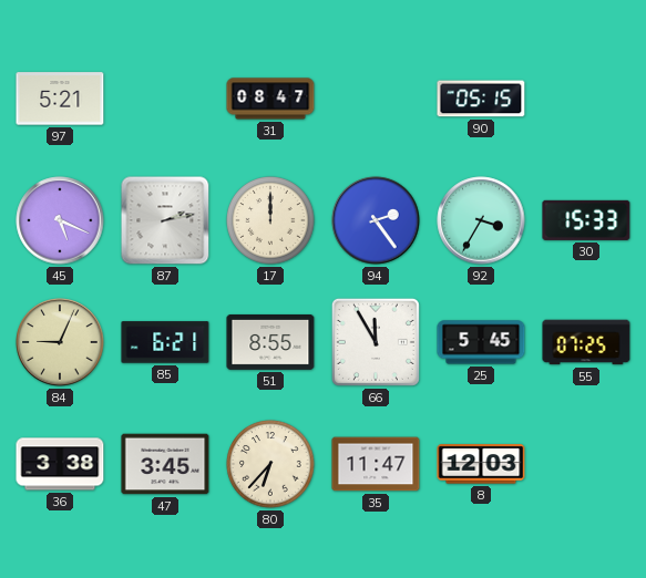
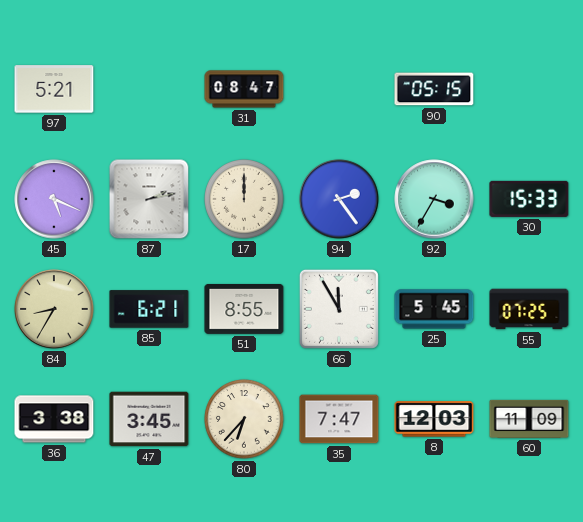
84: 9:04 -> 8:35
35: 11:47 -> 7:47
60: none -> 11:09
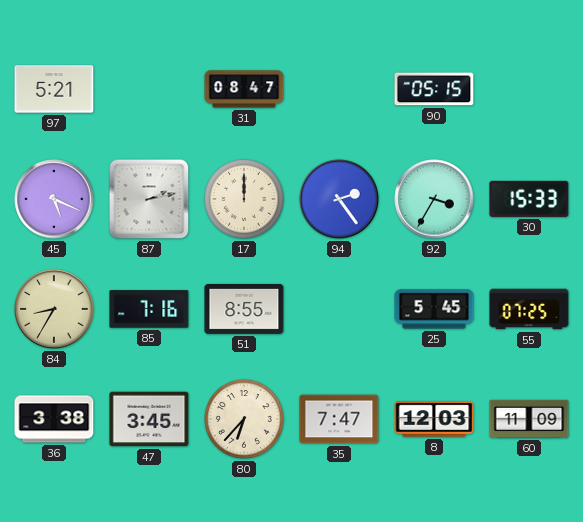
85: 6:21 -> 7:16
66: 11:55 -> none
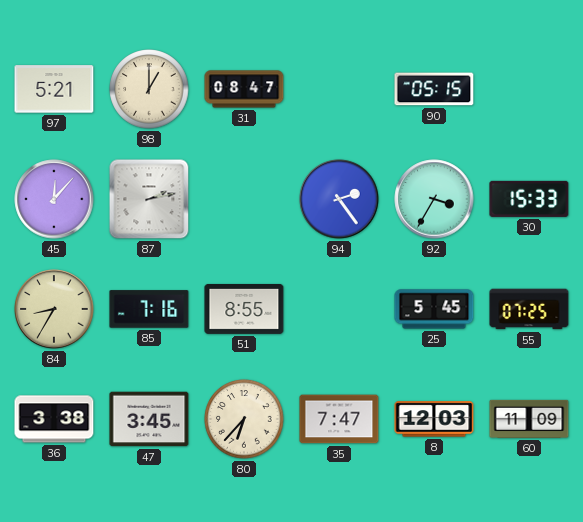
98: none -> 1:00
45: 5:19 -> 12:07
17: 12:00 -> none
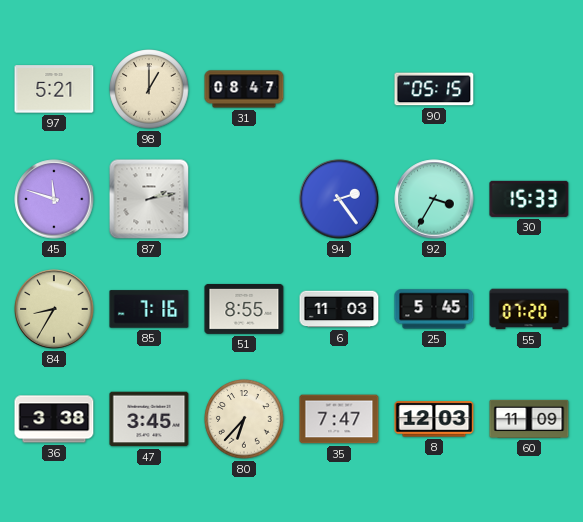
45: 12:07 -> 11:48
6: none -> 11:03
55: 07:25 -> 07:20
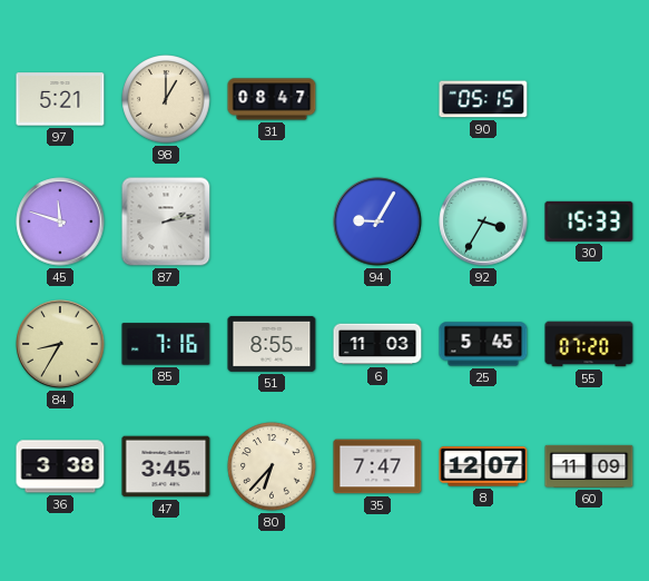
94: 2:24 -> 9:05
8: 12:03 -> 12:07
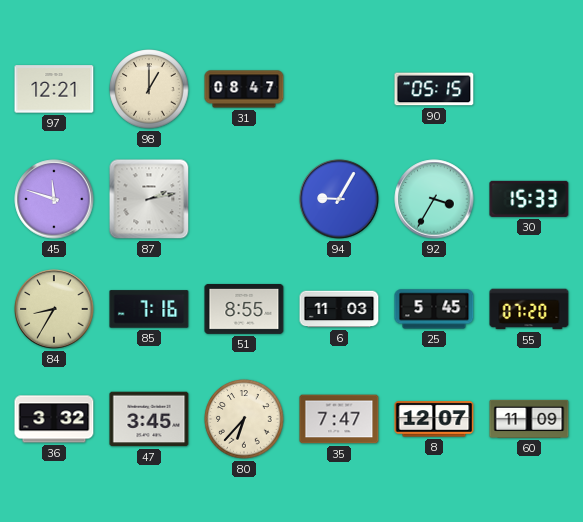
97: 5:21 -> 12:21
36: 3:38 -> 3:32
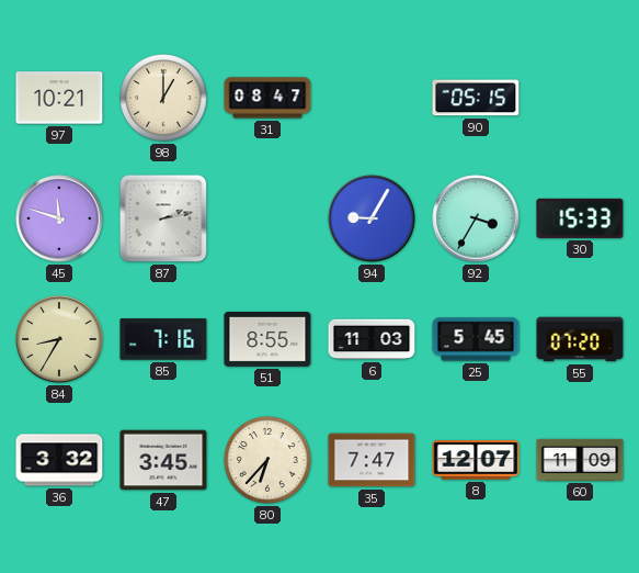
97: 12:21 -> 10:21
